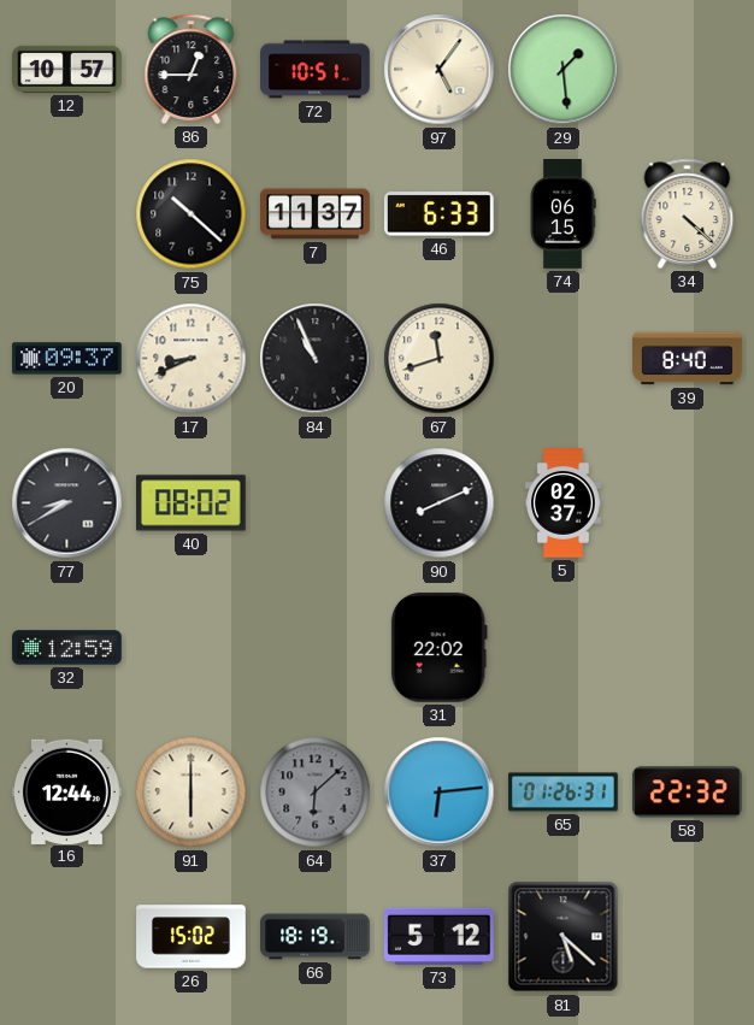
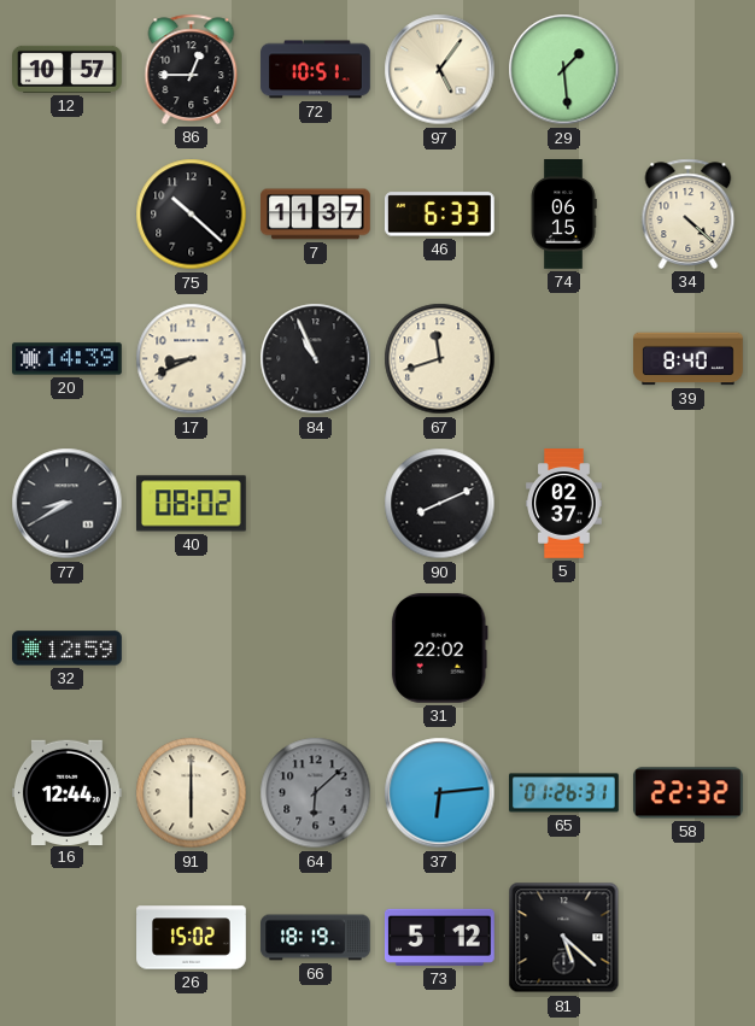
20: 09:37 -> 14:39
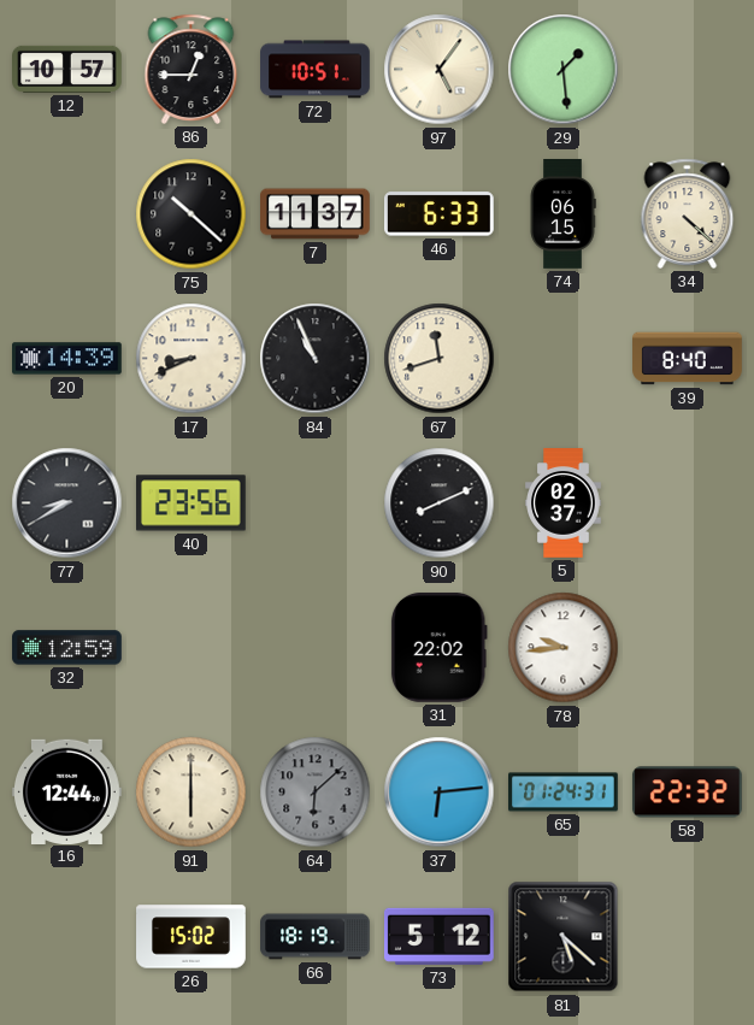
40: 08:02 -> 23:56
78: none -> 9:44
65: 01:26 -> 01:24
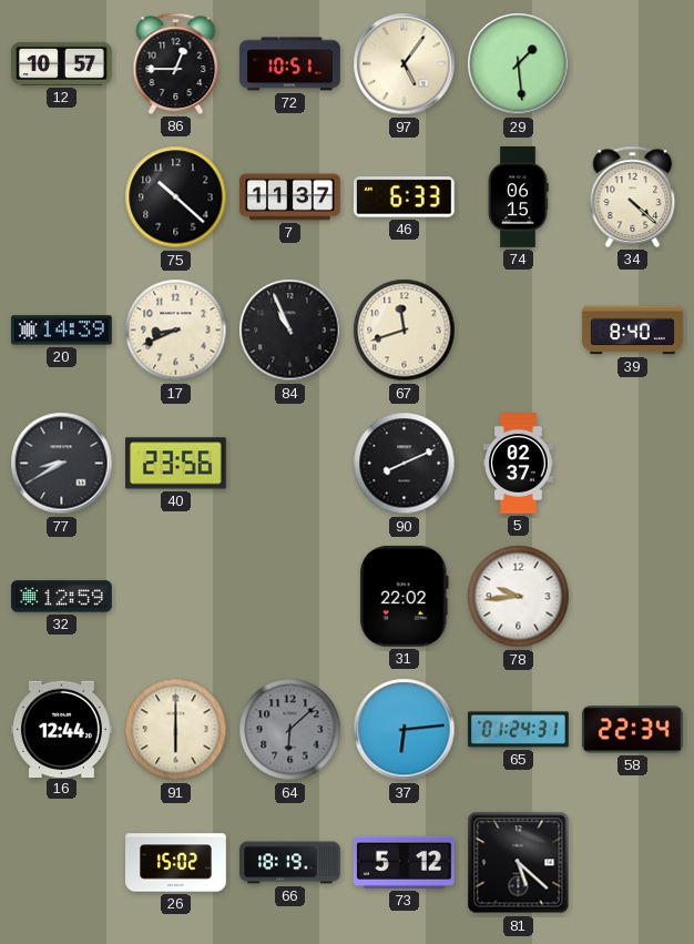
58: 22:32 -> 22:34
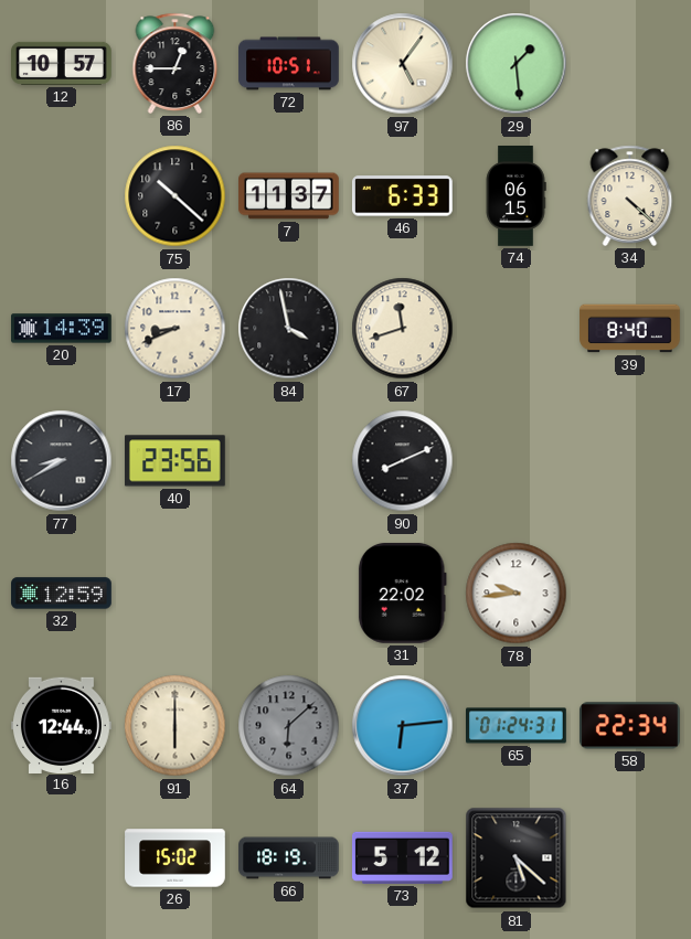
84: 10:56 -> 3:58
5: 02:37 -> none
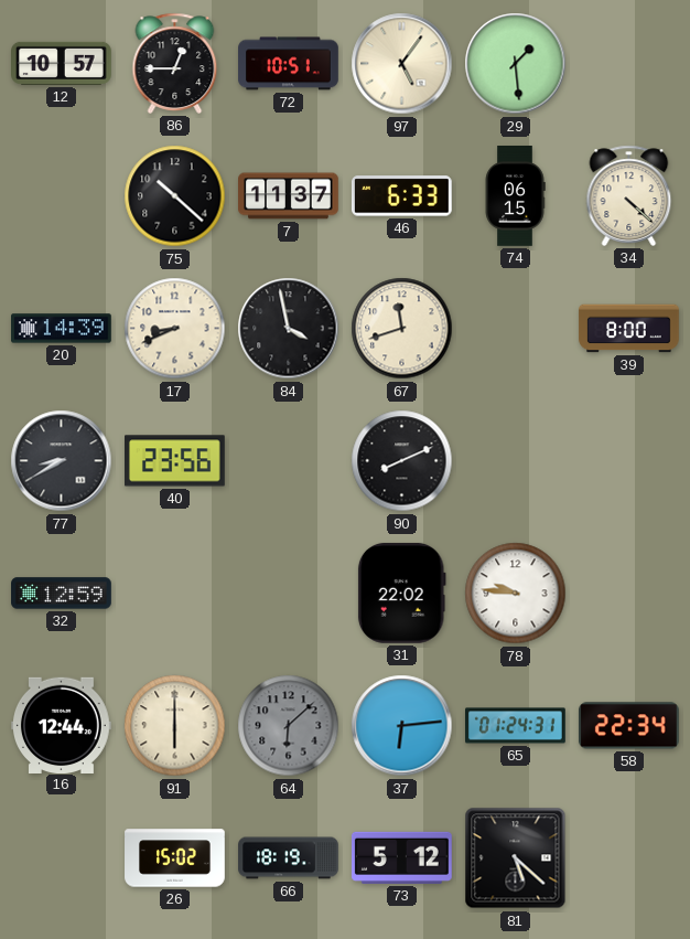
39: 8:40 -> 8:00
78: 9:44 -> 9:46
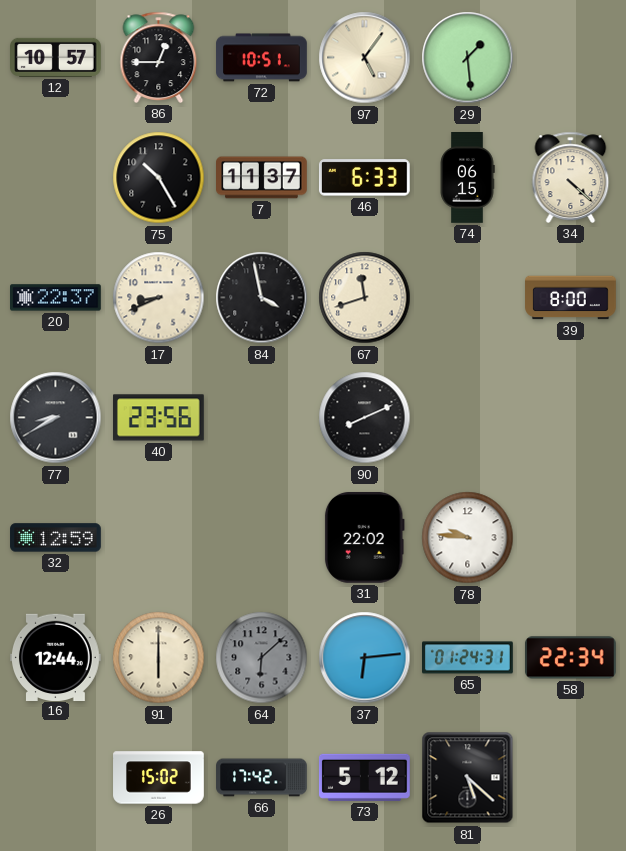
75: 10:22 -> 10:25
20: 14:39 -> 22:37
66: 18:19 -> 17:42
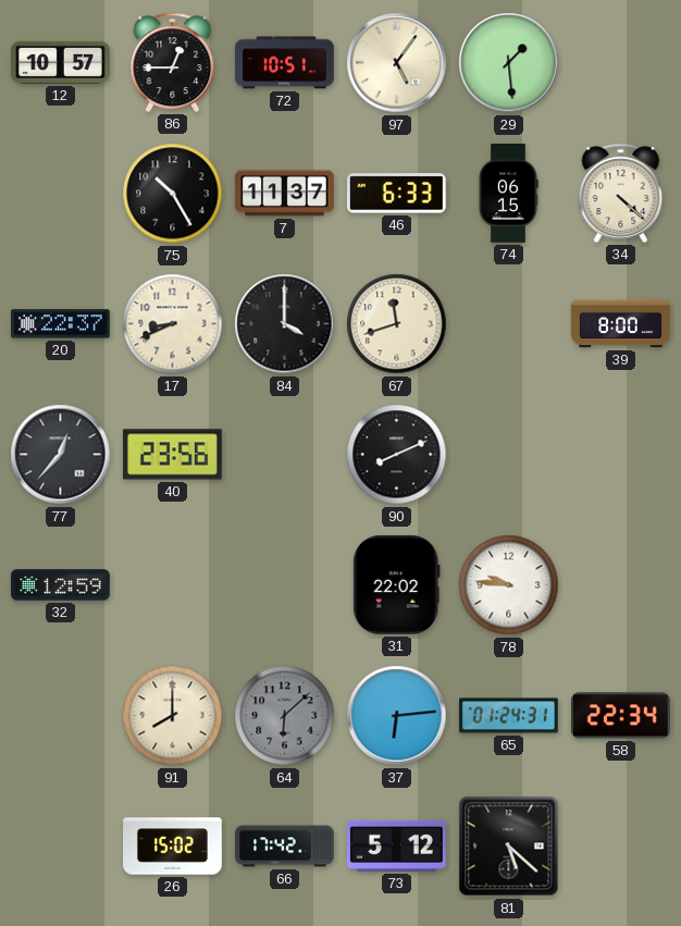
84: 3:58 -> 4:00
77: 8:40 -> 12:37
16: 12:44 -> none
91: 6:00 -> 8:00
